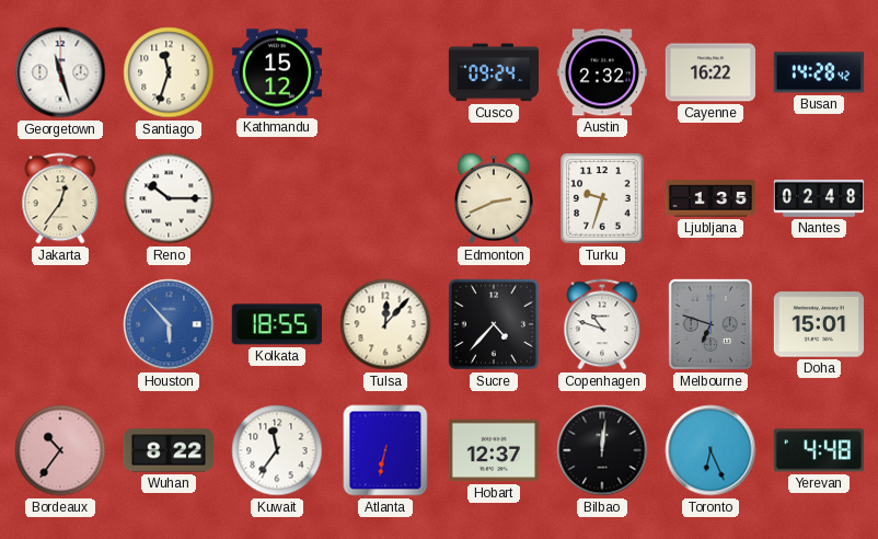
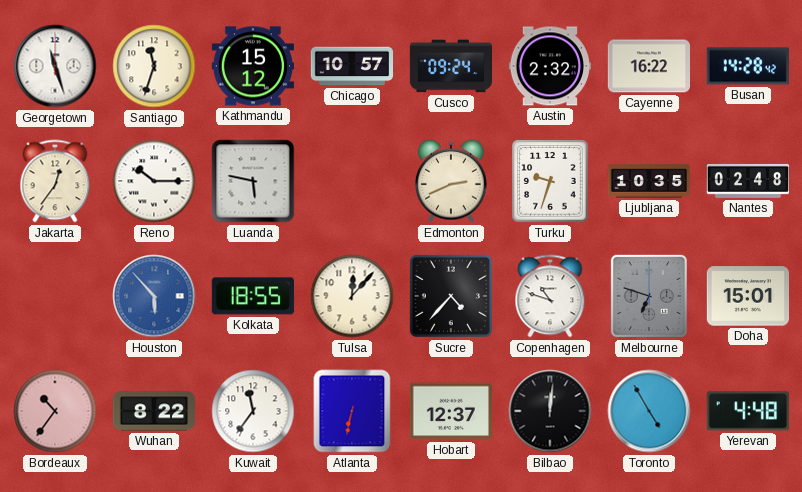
Chicago: none -> 10:57
Luanda: none -> 5:47
Ljubljana: 1:35 -> 10:35
Toronto: 6:26 -> 4:55
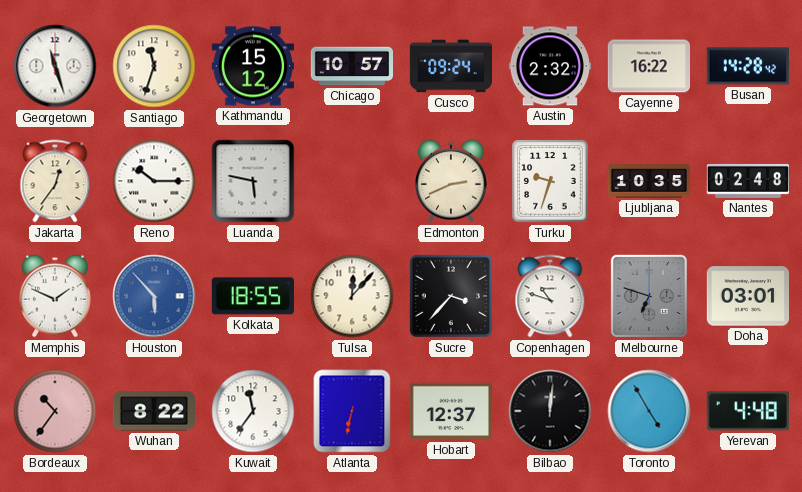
Memphis: none -> 1:49
Sucre: 4:37 -> 3:37
Doha: 15:01 -> 03:01
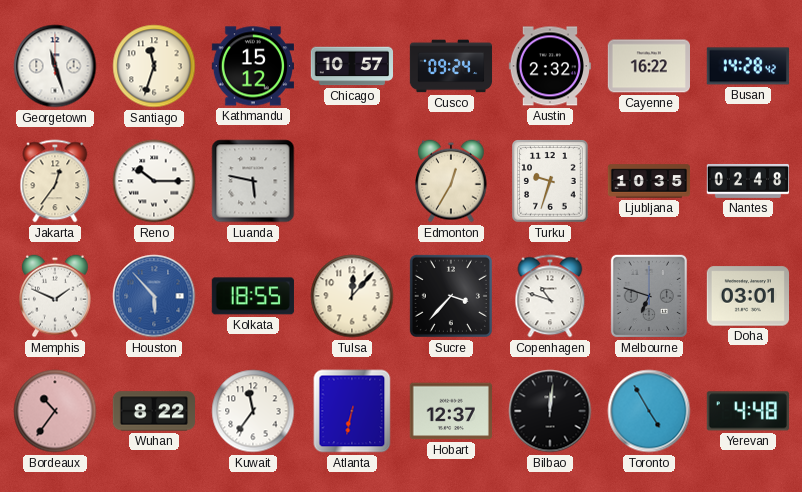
Edmonton: 2:41 -> 12:35
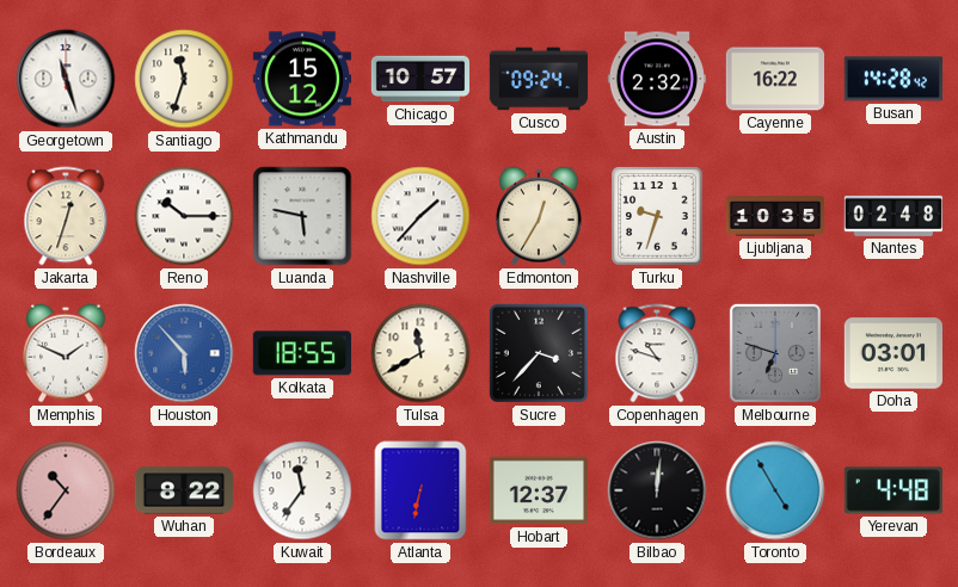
Jakarta: 12:36 -> 12:33
Nashville: none -> 1:37
Tulsa: 12:07 -> 11:40
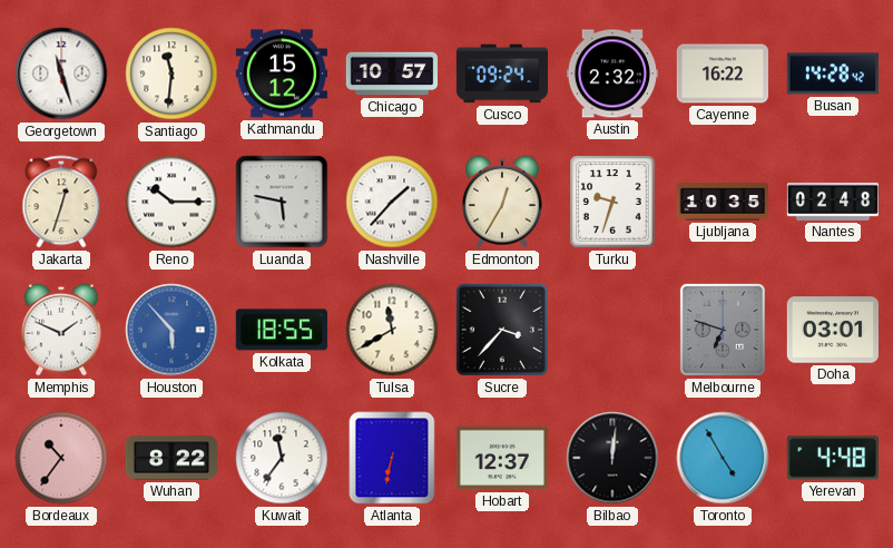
Santiago: 11:33 -> 11:31
Copenhagen: 10:48 -> none
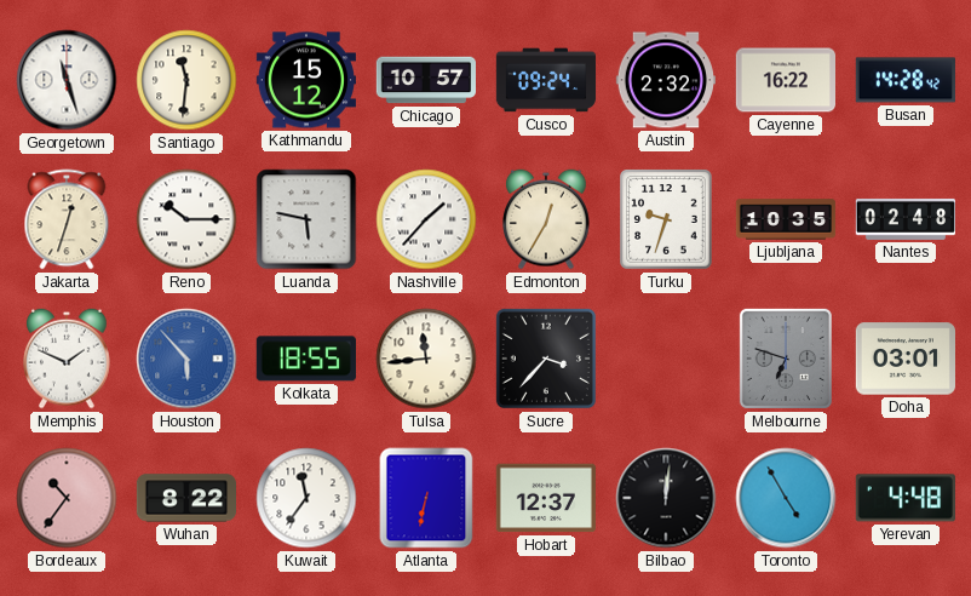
Tulsa: 11:40 -> 11:44
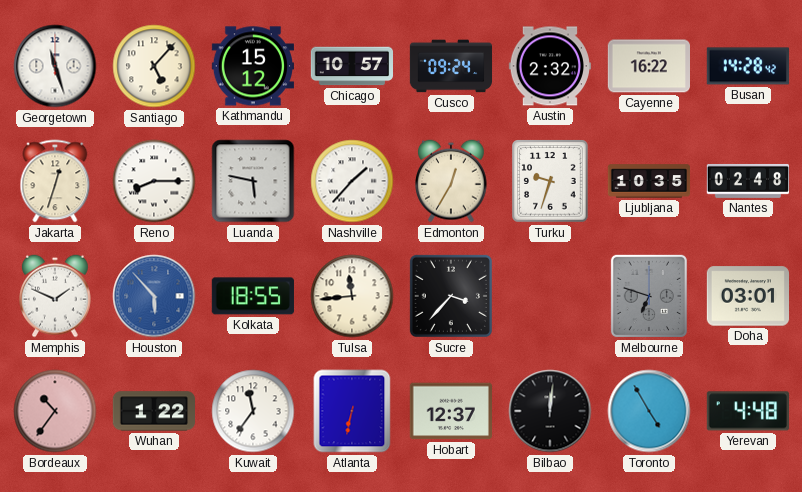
Santiago: 11:31 -> 5:07
Reno: 10:15 -> 8:15
Wuhan: 8:22 -> 1:22
